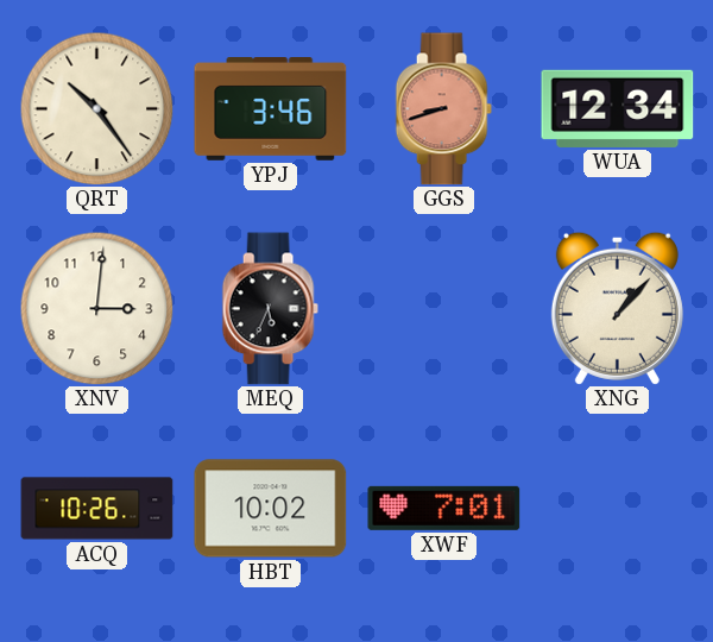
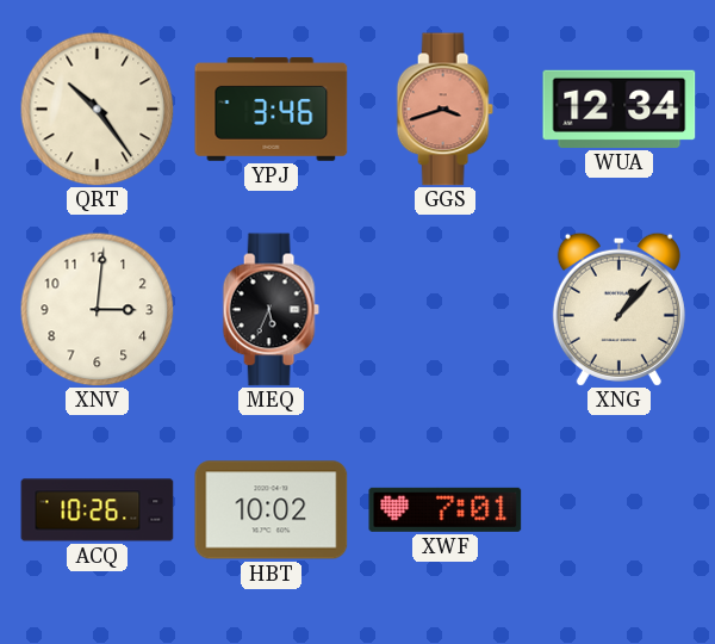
GGS: 8:42 -> 3:42
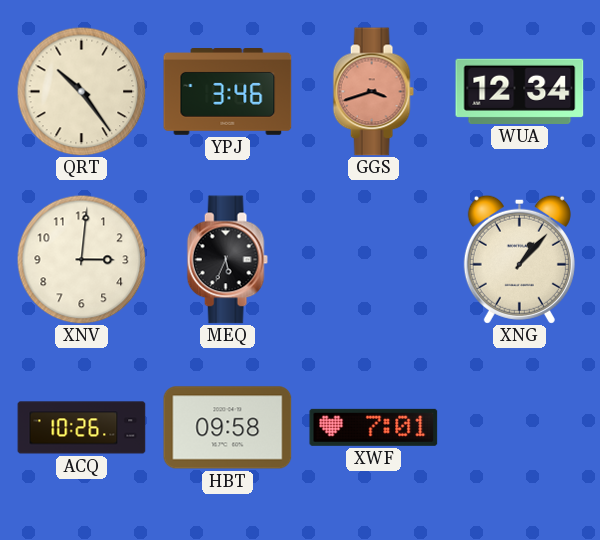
HBT: 10:02 -> 09:58
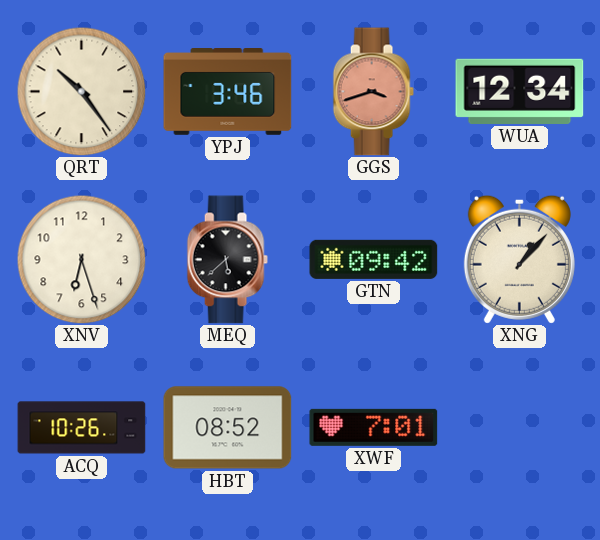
XNV: 3:01 -> 6:27
MEQ: 5:34 -> 5:38
GTN: none -> 09:42
HBT: 09:58 -> 08:52
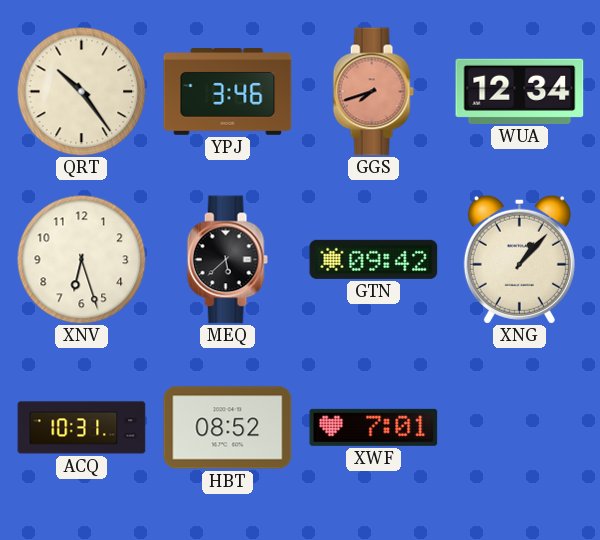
GGS: 3:42 -> 7:42
ACQ: 10:26 -> 10:31
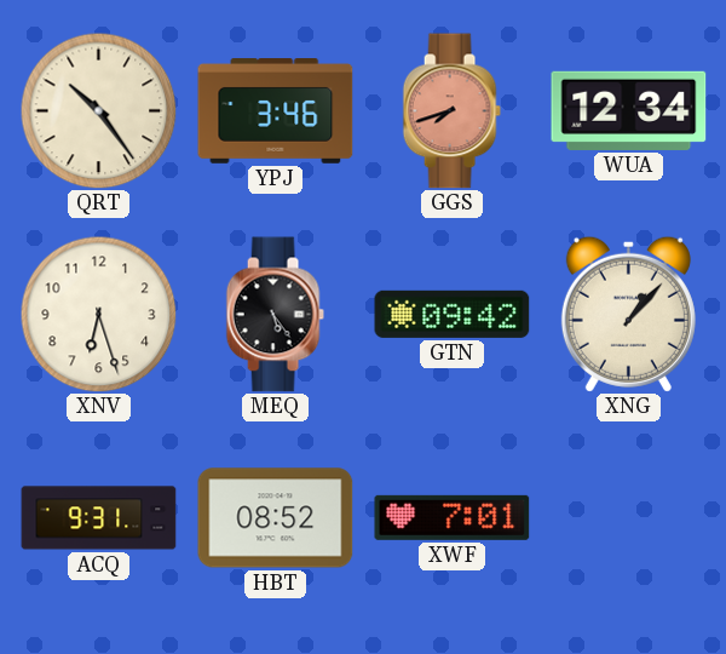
MEQ: 5:38 -> 5:24
ACQ: 10:31 -> 9:31
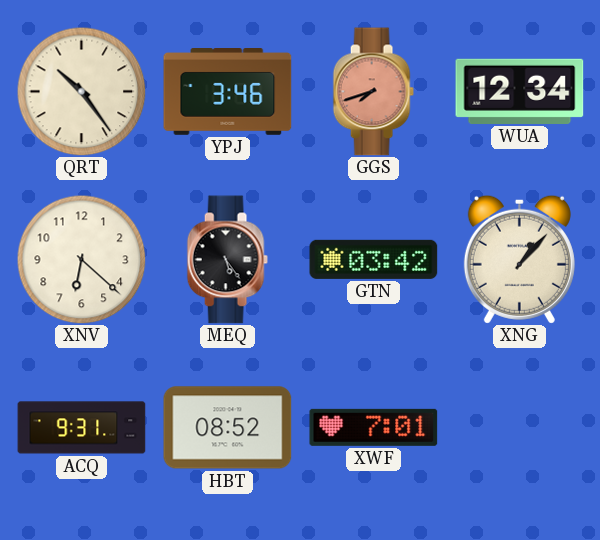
XNV: 6:27 -> 6:22
GTN: 09:42 -> 03:42
